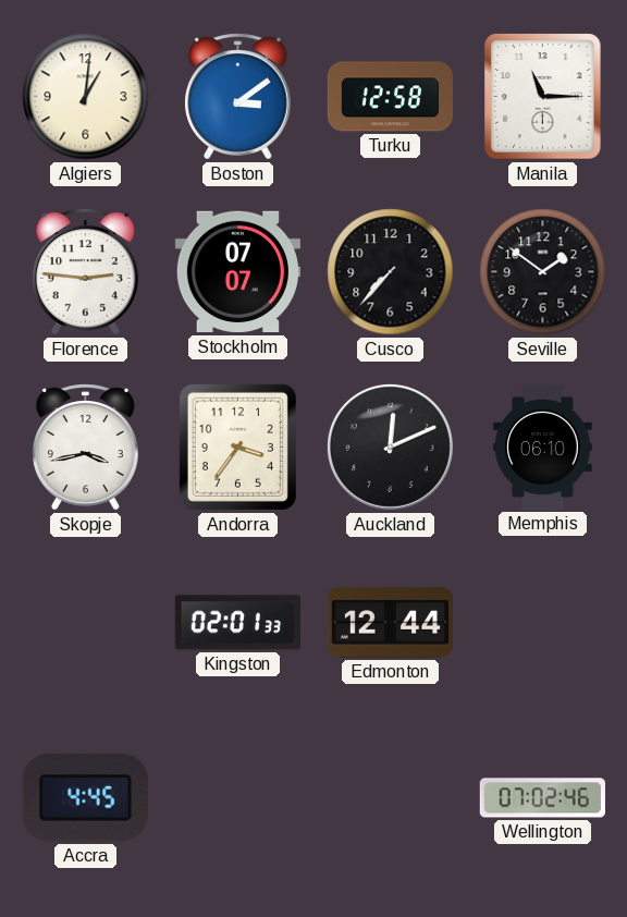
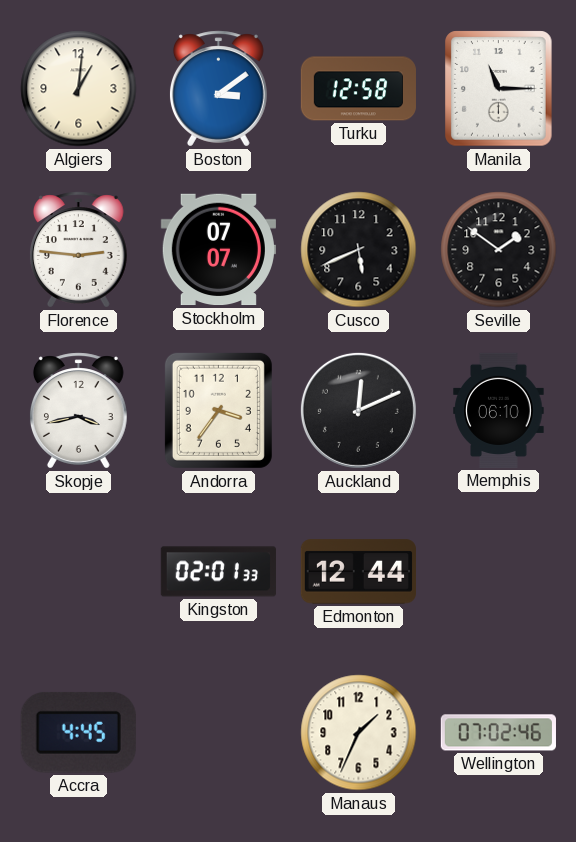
Cusco: 7:37 -> 5:41
Manaus: none -> 1:34
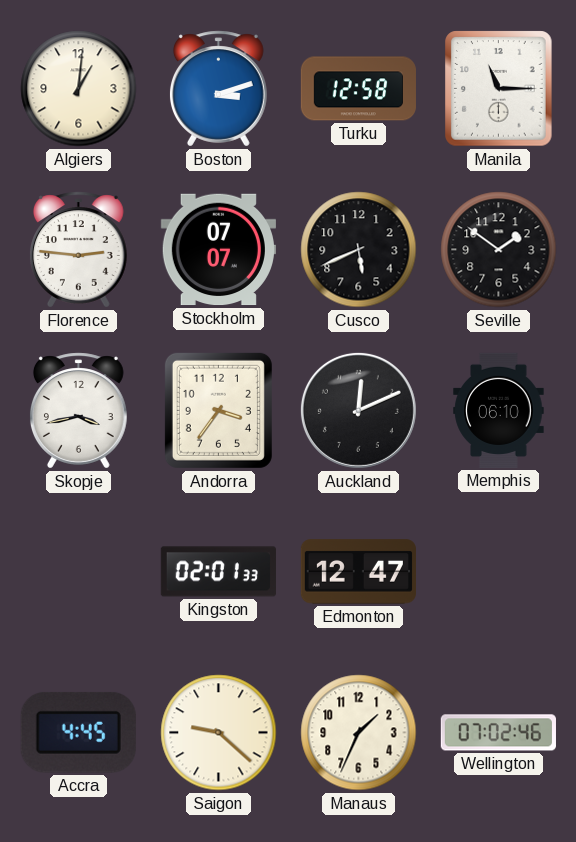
Boston: 3:09 -> 3:12
Edmonton: 12:44 -> 12:47
Saigon: none -> 9:22
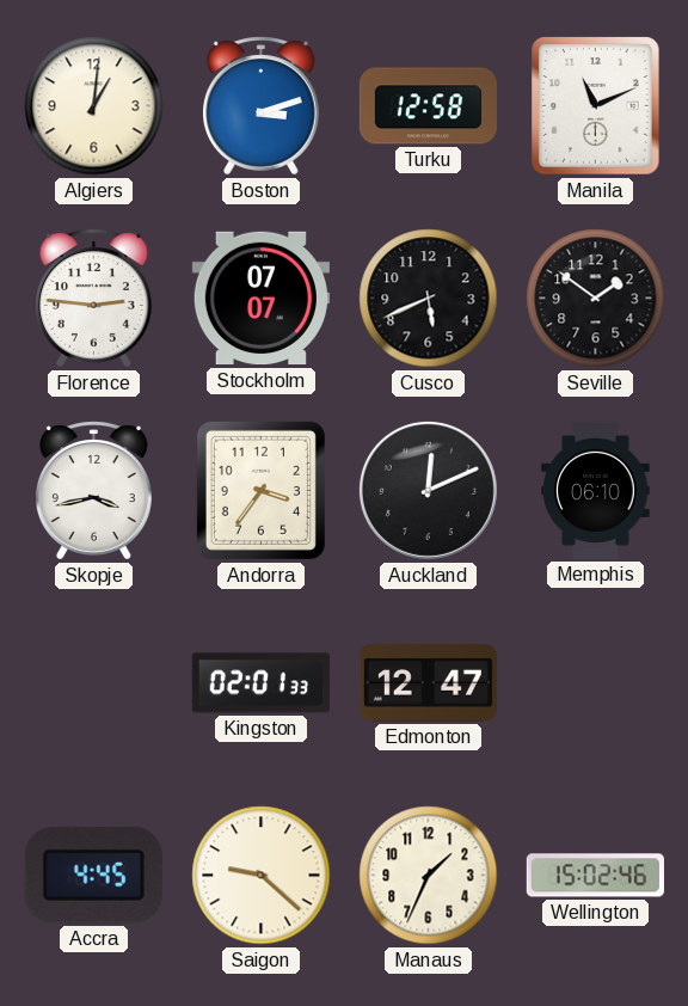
Manila: 11:15 -> 11:11
Wellington: 07:02 -> 15:02
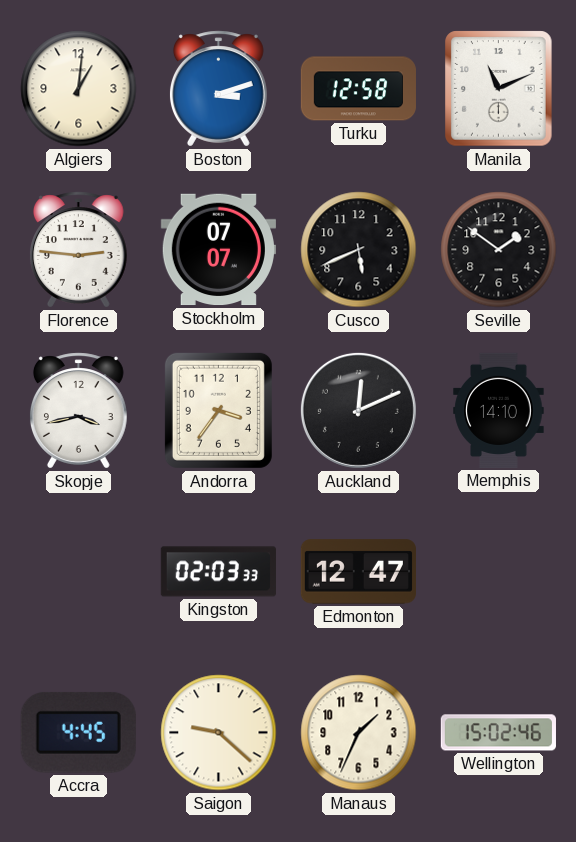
Memphis: 06:10 -> 14:10
Kingston: 02:01 -> 02:03
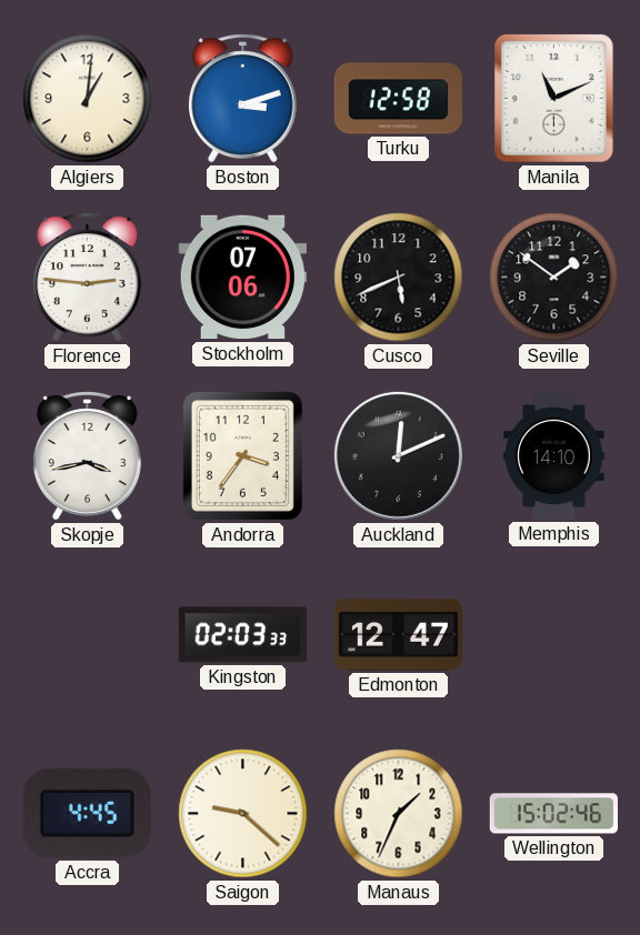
Stockholm: 07:07 -> 07:06
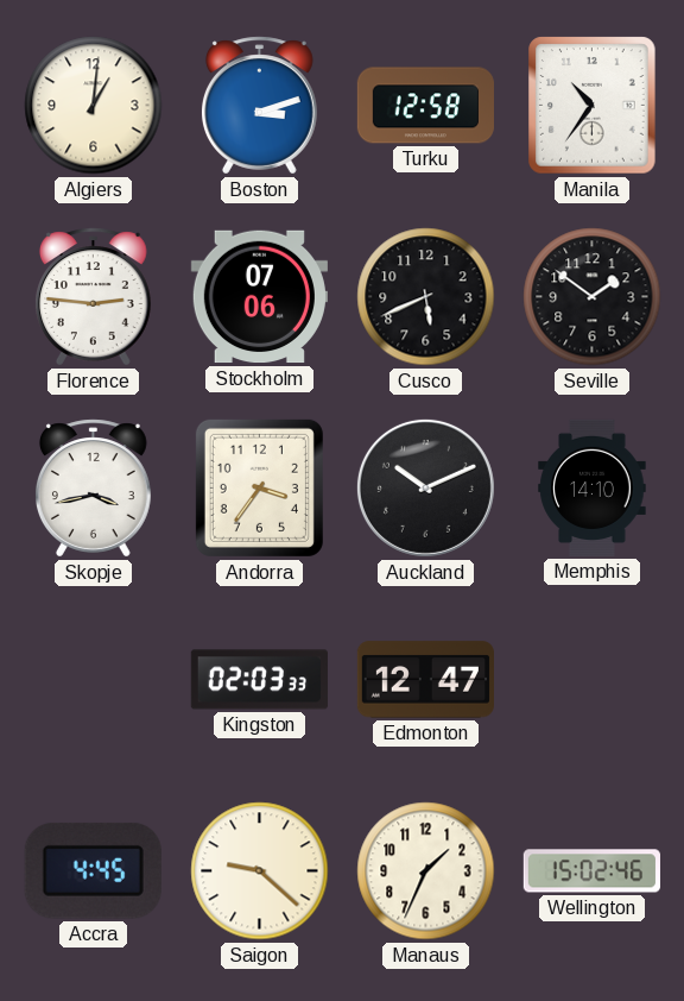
Manila: 11:11 -> 10:36
Auckland: 12:11 -> 10:11
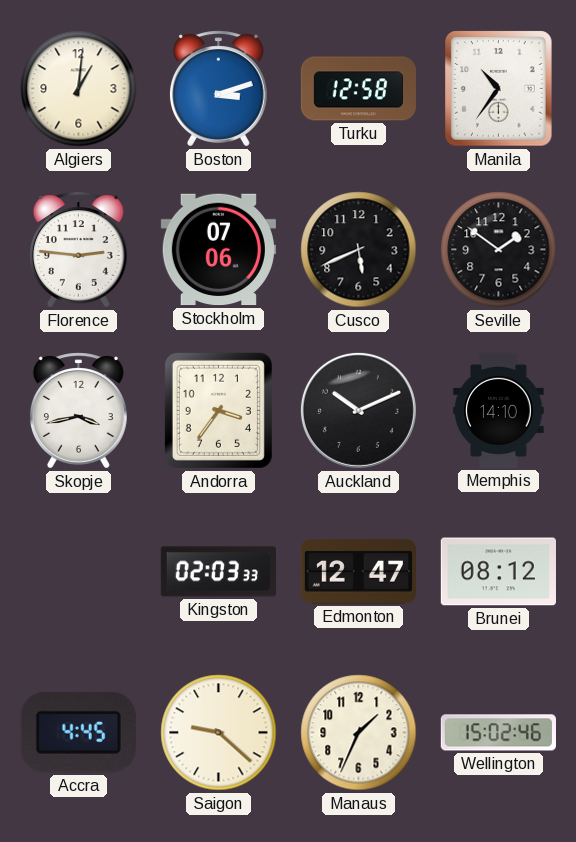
Brunei: none -> 08:12
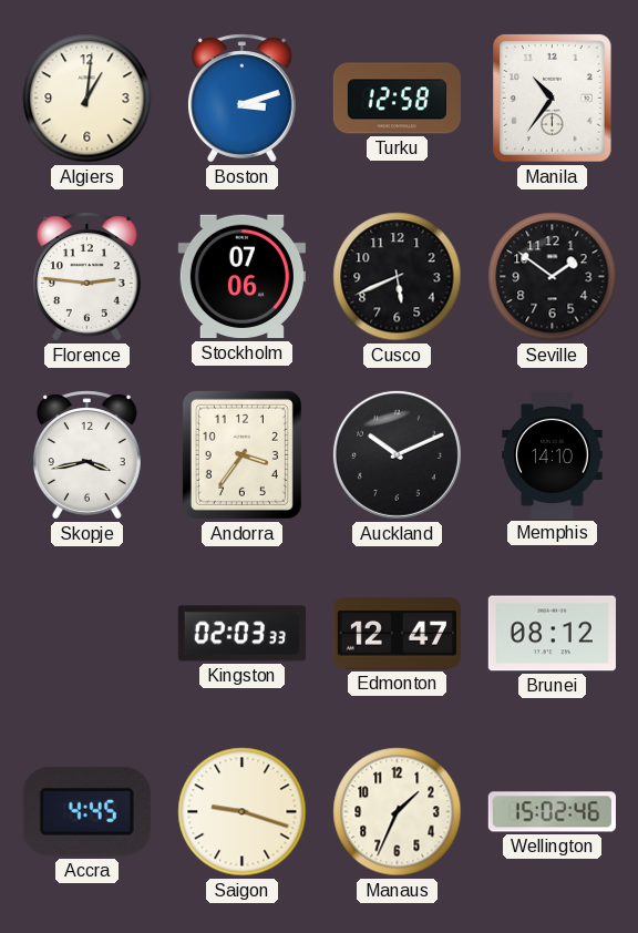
Saigon: 9:22 -> 9:18
